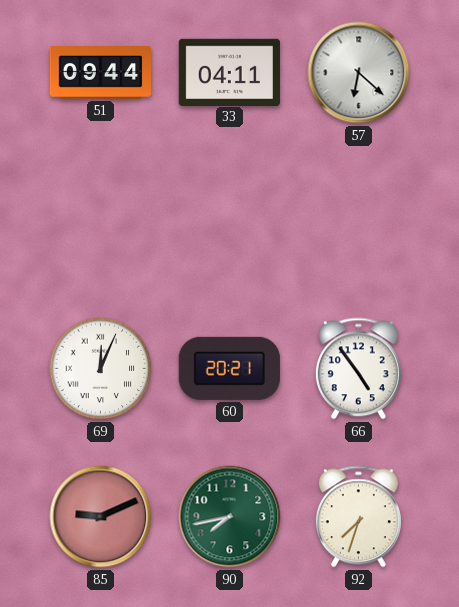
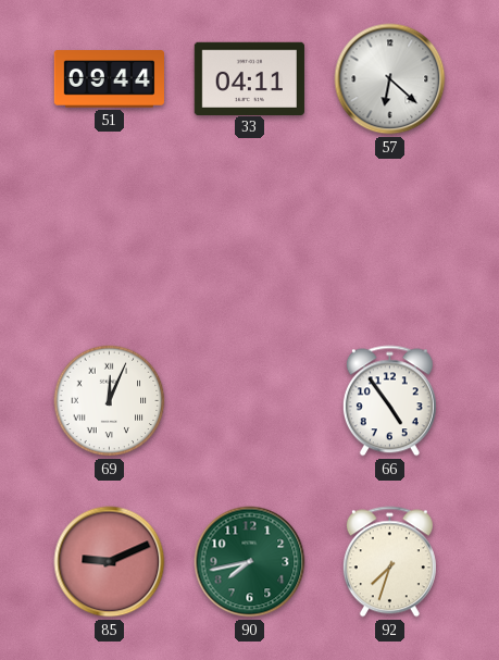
60: 20:21 -> none
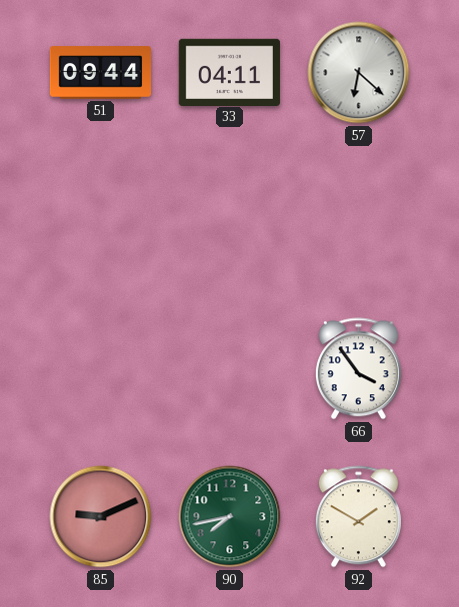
69: 12:04 -> none
66: 4:54 -> 3:54
92: 7:33 -> 1:50
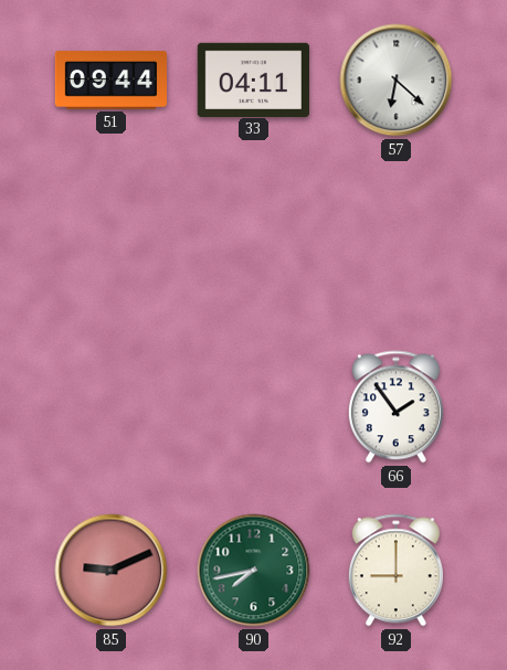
66: 3:54 -> 1:54
92: 1:50 -> 9:00
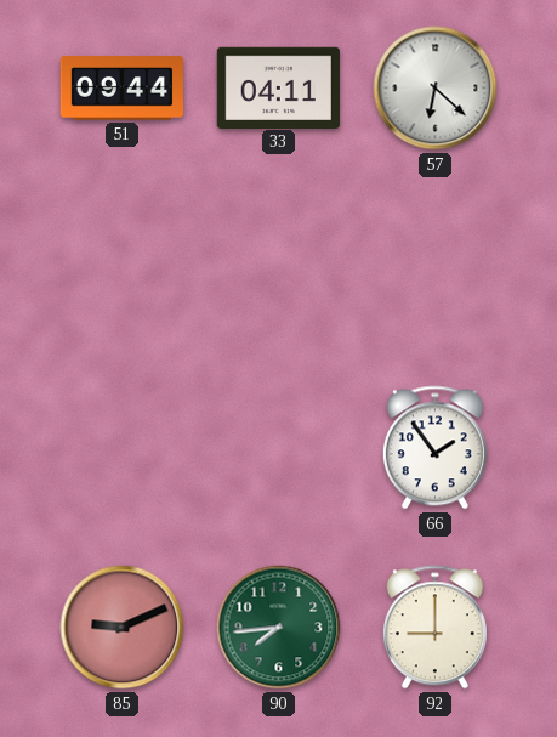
90: 7:43 -> 7:44
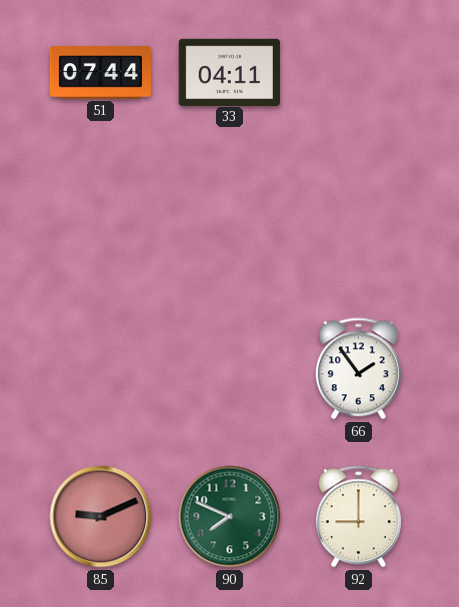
51: 09:44 -> 07:44
57: 6:22 -> none
90: 7:44 -> 7:49
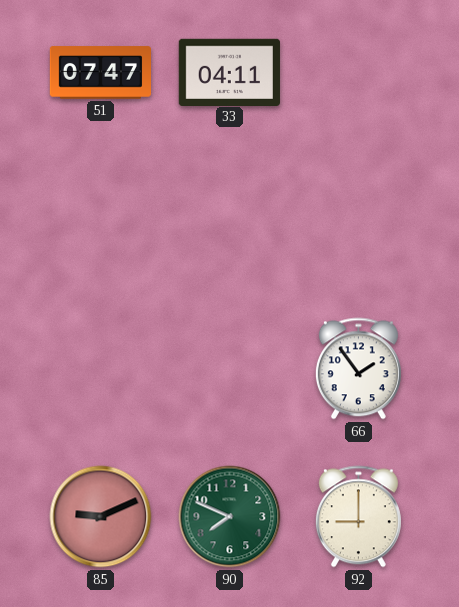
51: 07:44 -> 07:47
